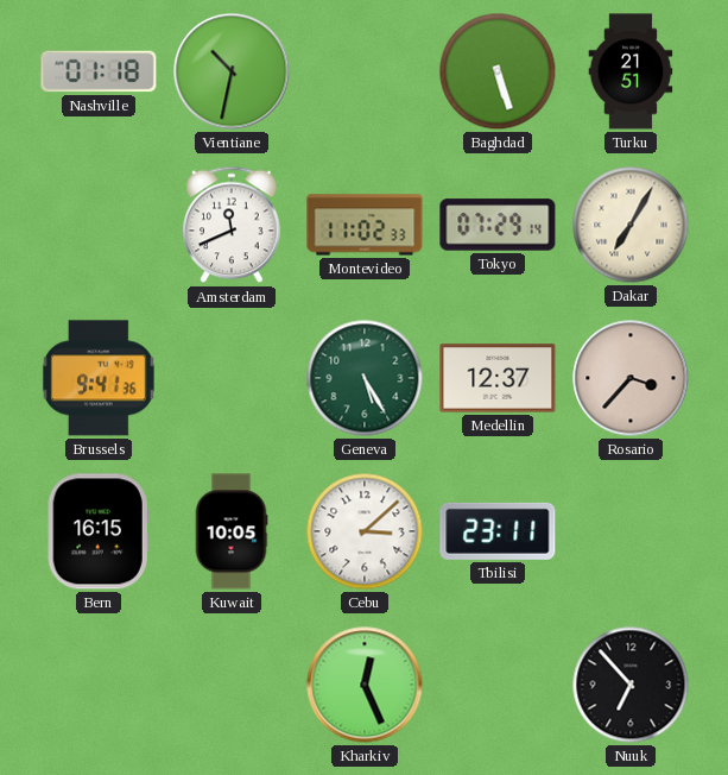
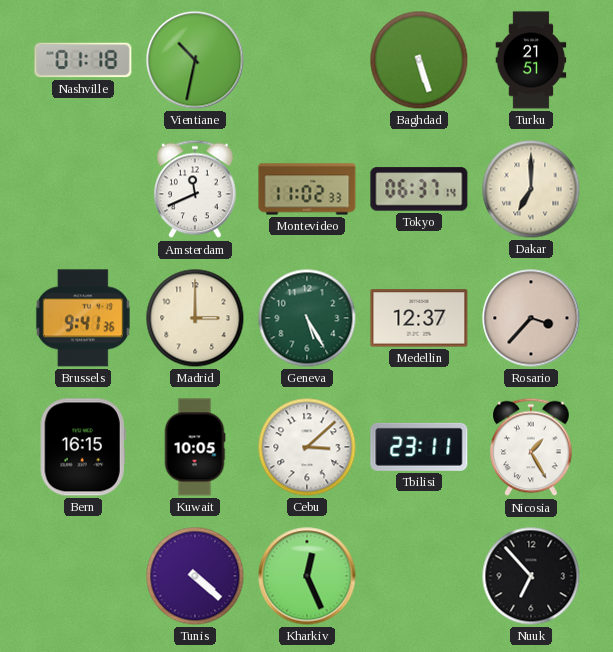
Tokyo: 07:29 -> 06:37
Dakar: 7:05 -> 7:00
Madrid: none -> 3:00
Nicosia: none -> 1:25
Tunis: none -> 4:22
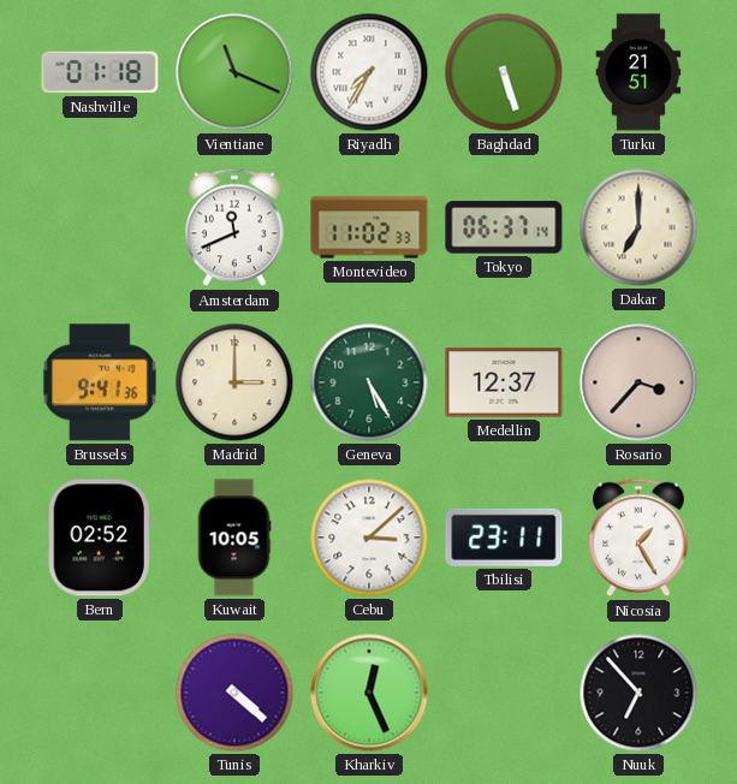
Vientiane: 10:32 -> 11:19
Riyadh: none -> 7:35
Bern: 16:15 -> 02:52
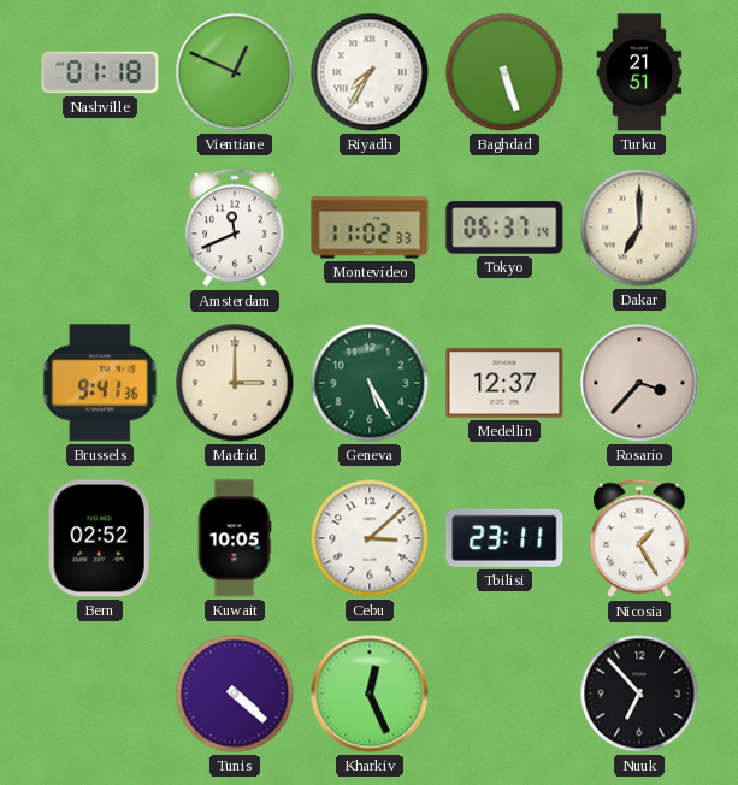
Vientiane: 11:19 -> 12:49
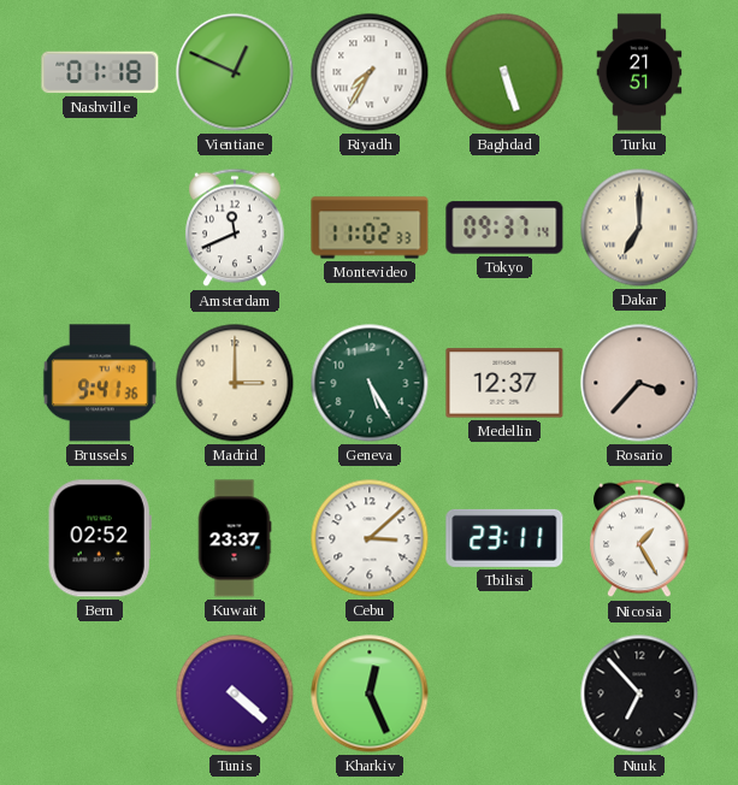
Tokyo: 06:37 -> 09:37
Kuwait: 10:05 -> 23:37
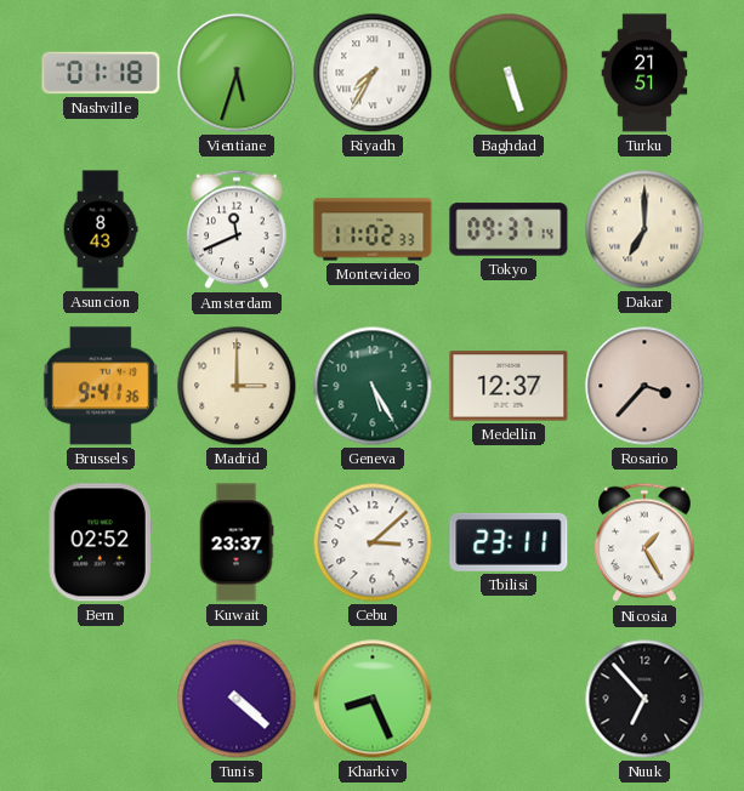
Vientiane: 12:49 -> 5:33
Asuncion: none -> 8:43
Kharkiv: 12:26 -> 8:26
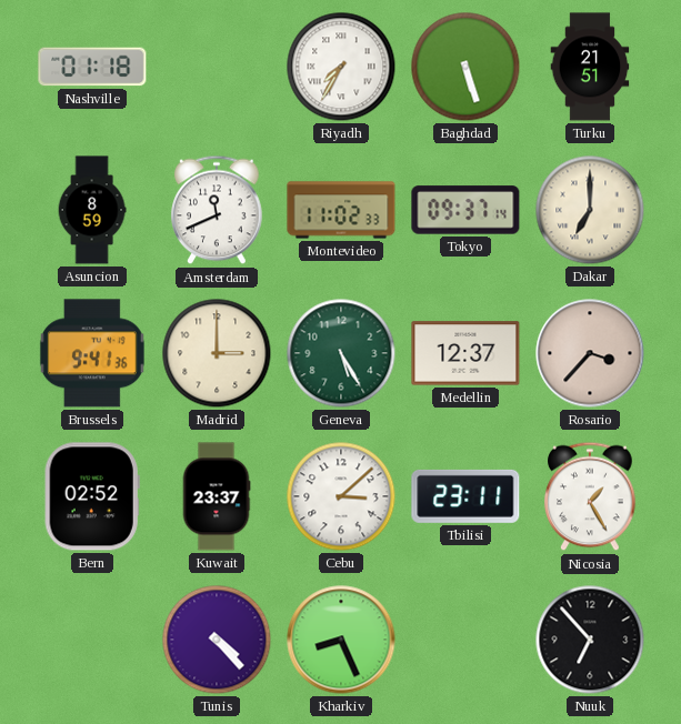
Vientiane: 5:33 -> none
Asuncion: 8:43 -> 8:59
Tunis: 4:22 -> 4:23
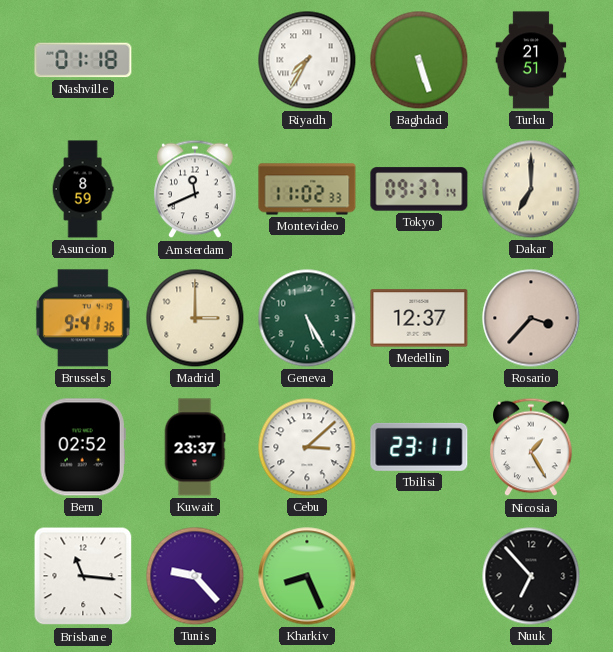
Brisbane: none -> 11:16
Tunis: 4:23 -> 9:23
